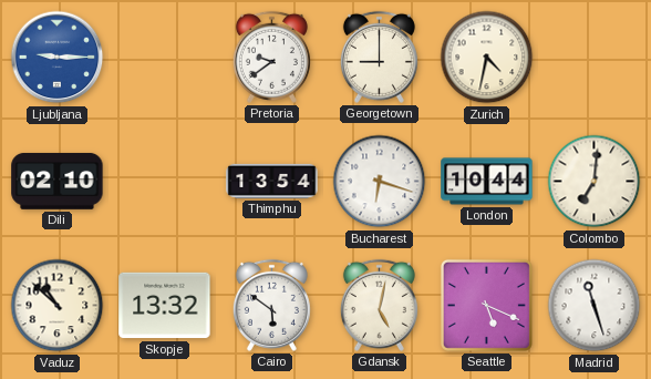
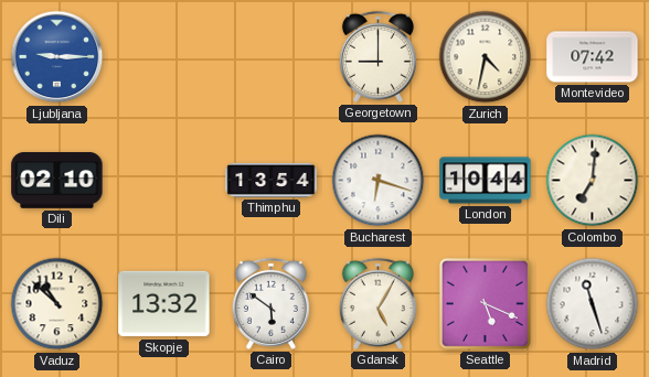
Pretoria: 9:39 -> none
Montevideo: none -> 07:42
Gdansk: 5:02 -> 5:05
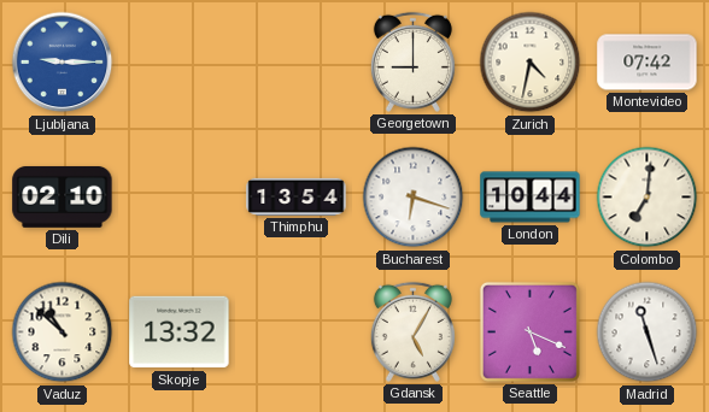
Cairo: 5:51 -> none
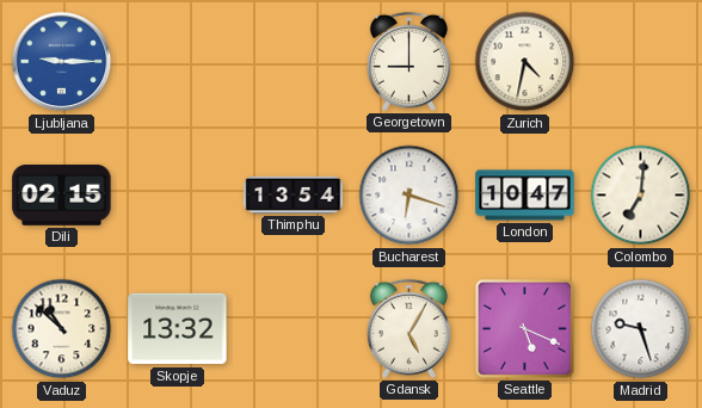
Montevideo: 07:42 -> none
Dili: 02:10 -> 02:15
London: 10:44 -> 10:47
Madrid: 11:27 -> 9:27
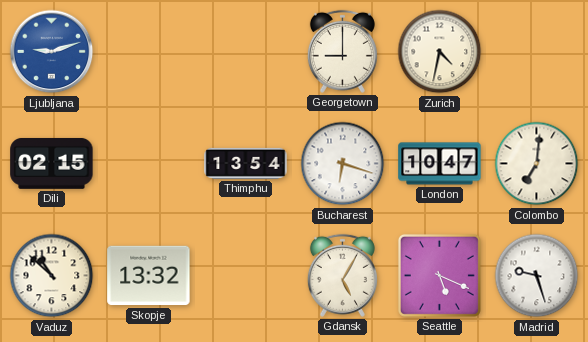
Ljubljana: 9:15 -> 9:12
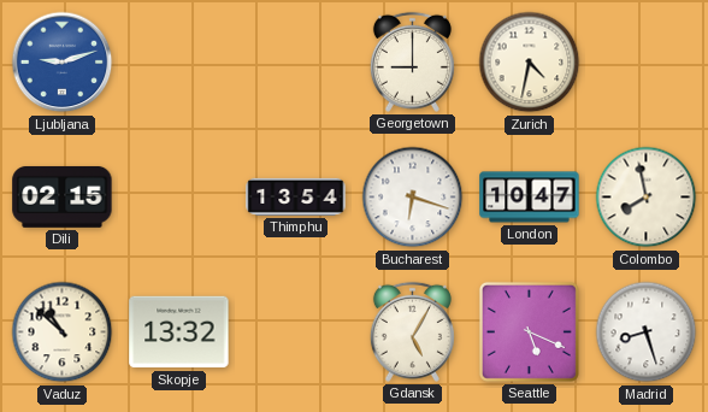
Colombo: 7:01 -> 7:58
Madrid: 9:27 -> 8:27
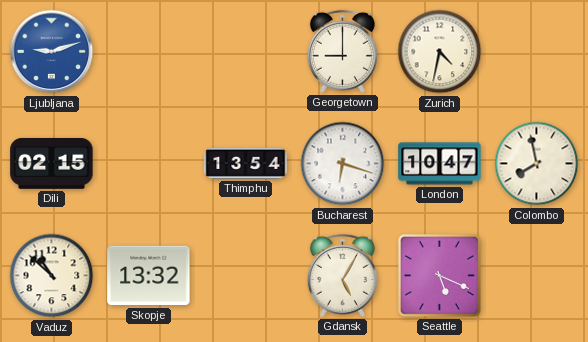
Madrid: 8:27 -> none
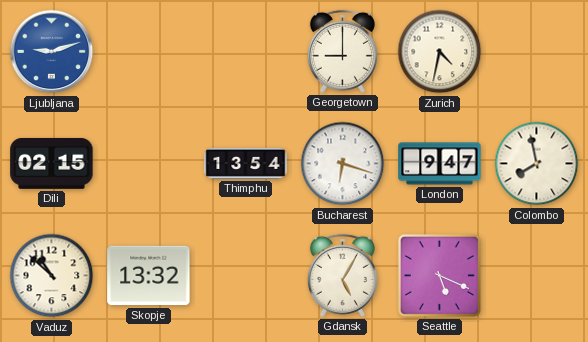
London: 10:47 -> 9:47
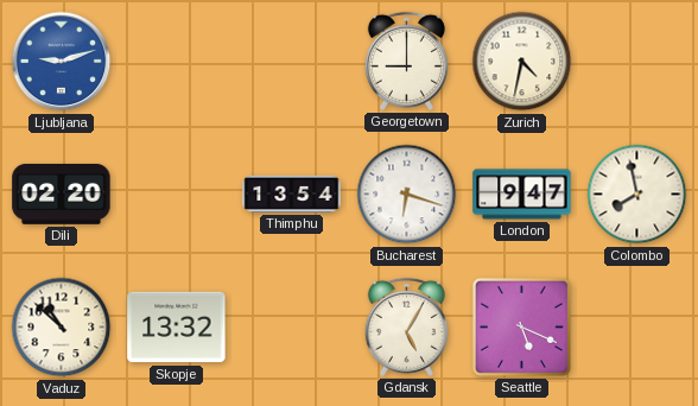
Dili: 02:15 -> 02:20
